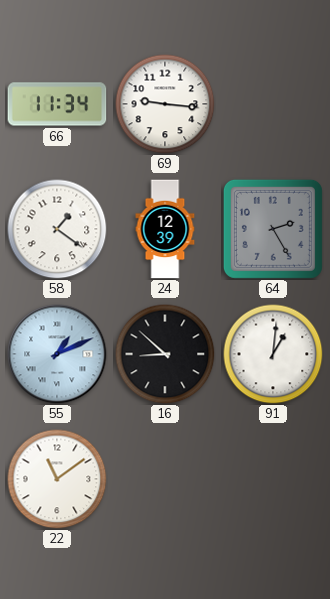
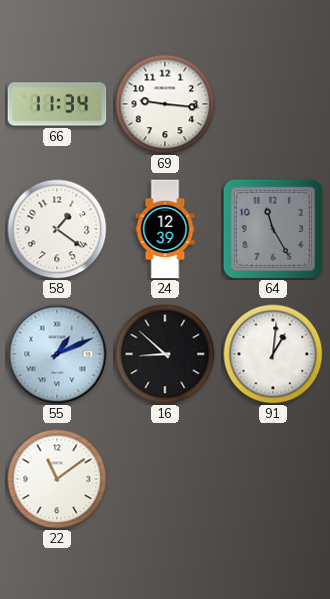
64: 2:25 -> 11:25
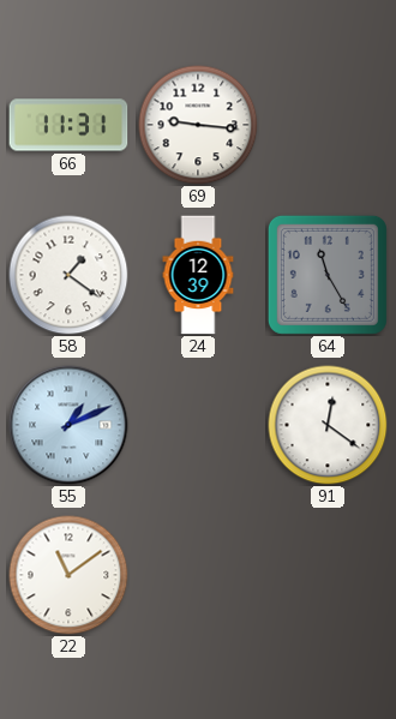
66: 11:34 -> 11:31
16: 8:52 -> none
91: 1:01 -> 12:21
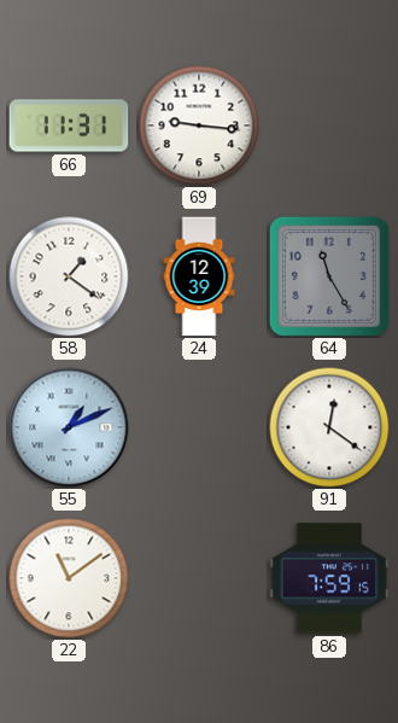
86: none -> 7:59
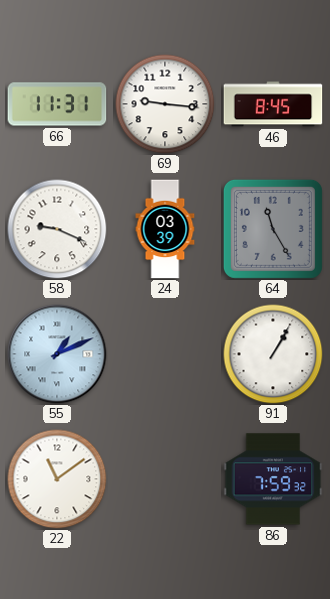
46: none -> 8:45
58: 1:21 -> 9:19
24: 12:39 -> 03:39
91: 12:21 -> 1:05
86: 7:59:15 -> 7:59:32
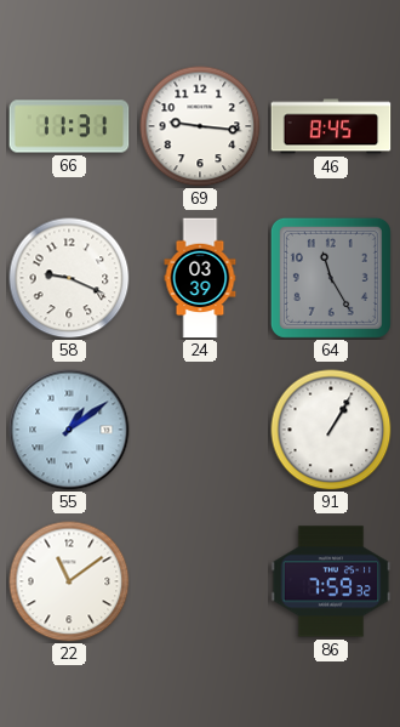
55: 1:11 -> 1:09
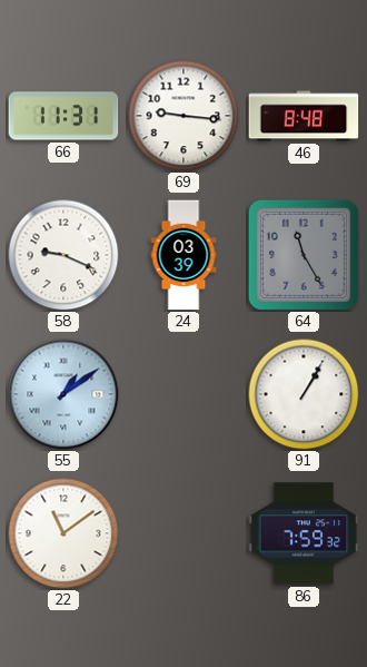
46: 8:45 -> 8:48
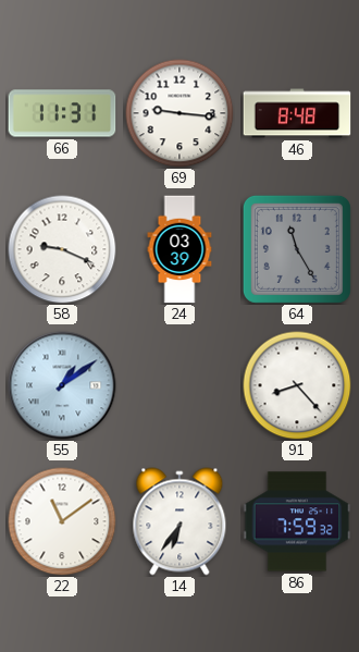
91: 1:05 -> 8:23
14: none -> 6:36
